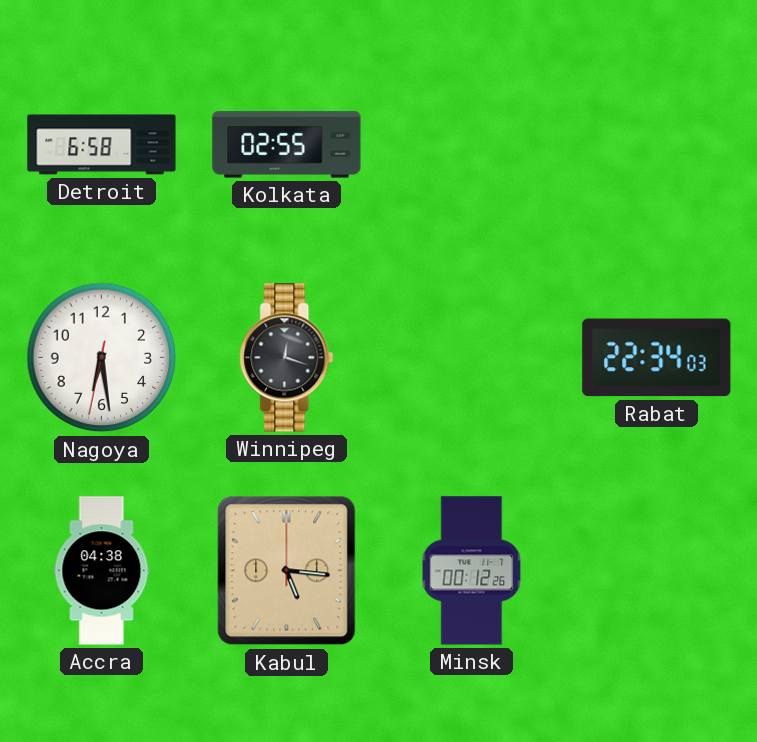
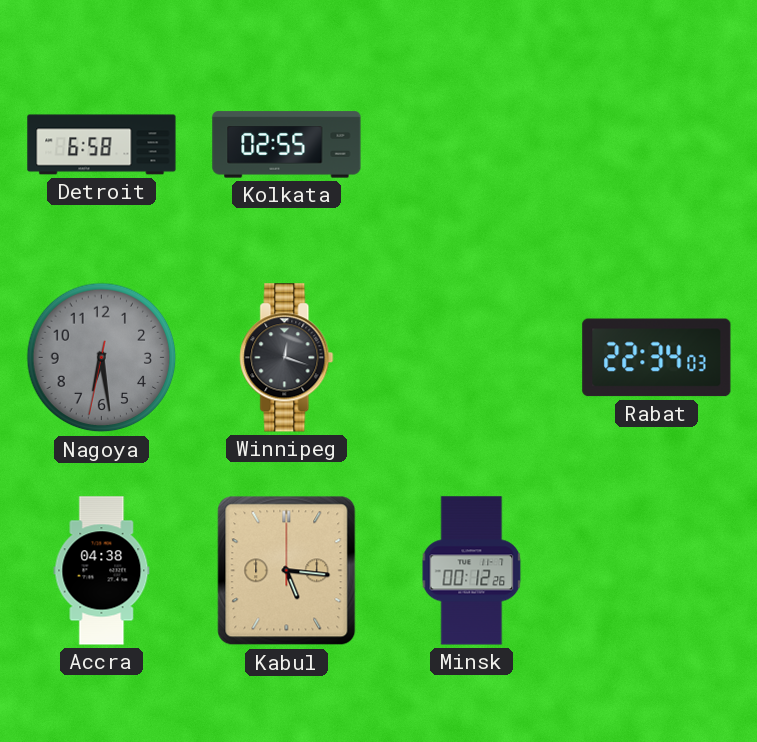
Nagoya dial: white -> grey
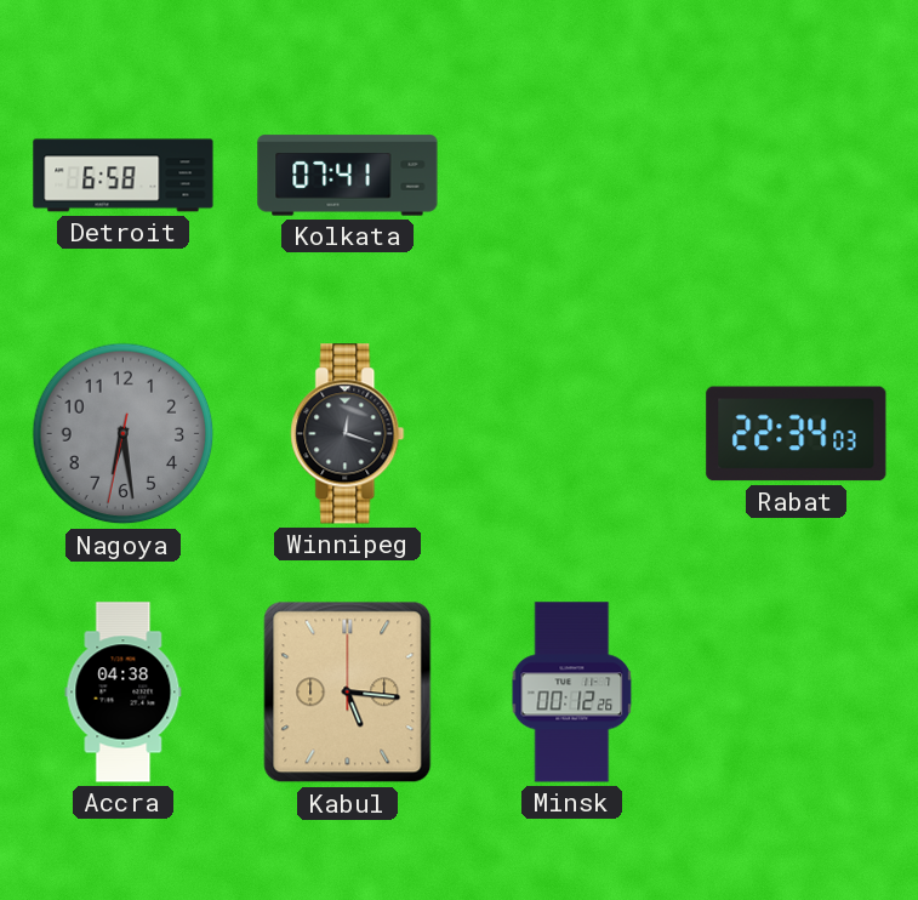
Kolkata: 02:55 -> 07:41
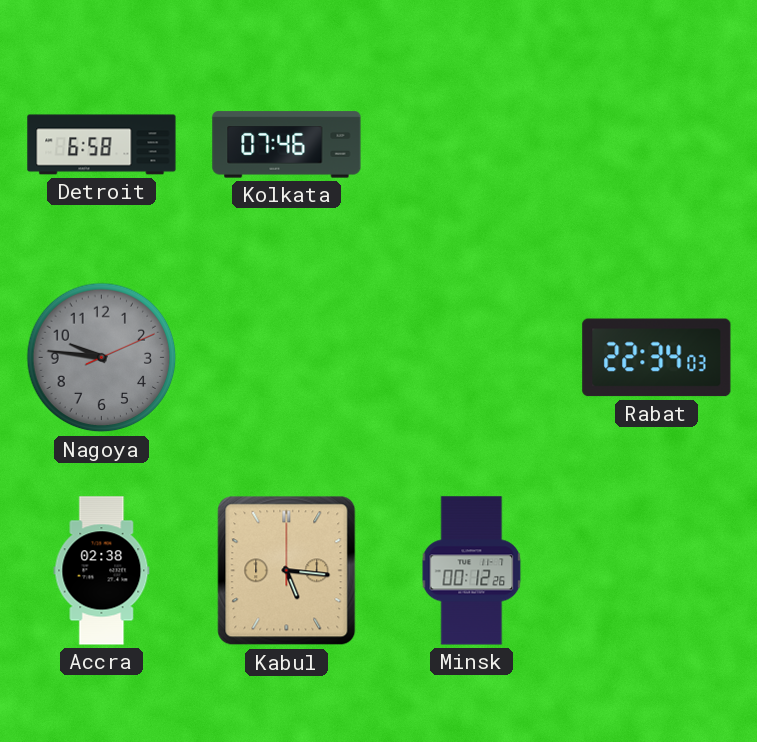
Kolkata: 07:41 -> 07:46
Nagoya: 6:28 -> 9:46
Winnipeg: 12:18 -> none
Accra: 04:38 -> 02:38
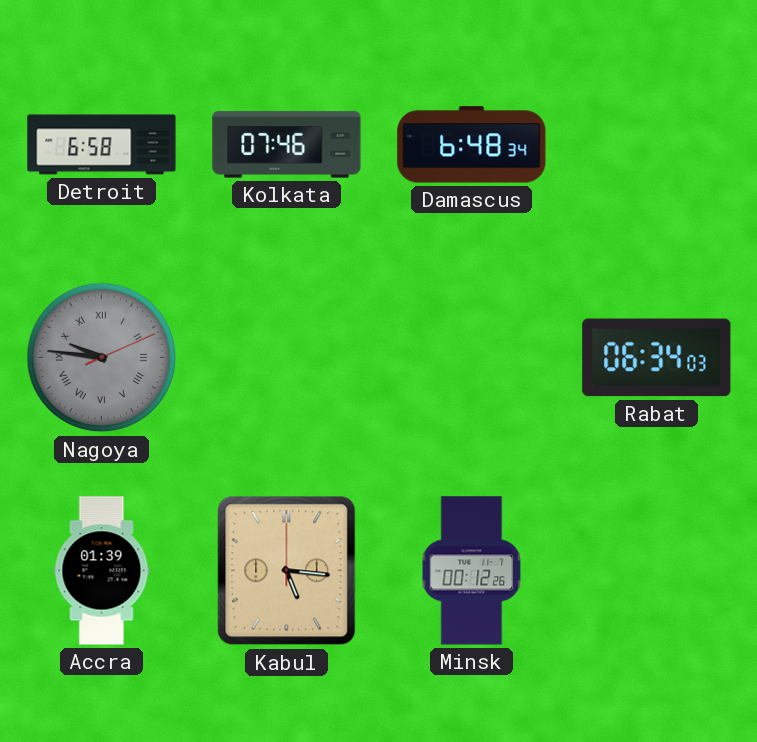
Damascus: none -> 6:48
Nagoya numerals: Arabic -> Roman
Rabat: 22:34 -> 06:34
Accra: 02:38 -> 01:39
